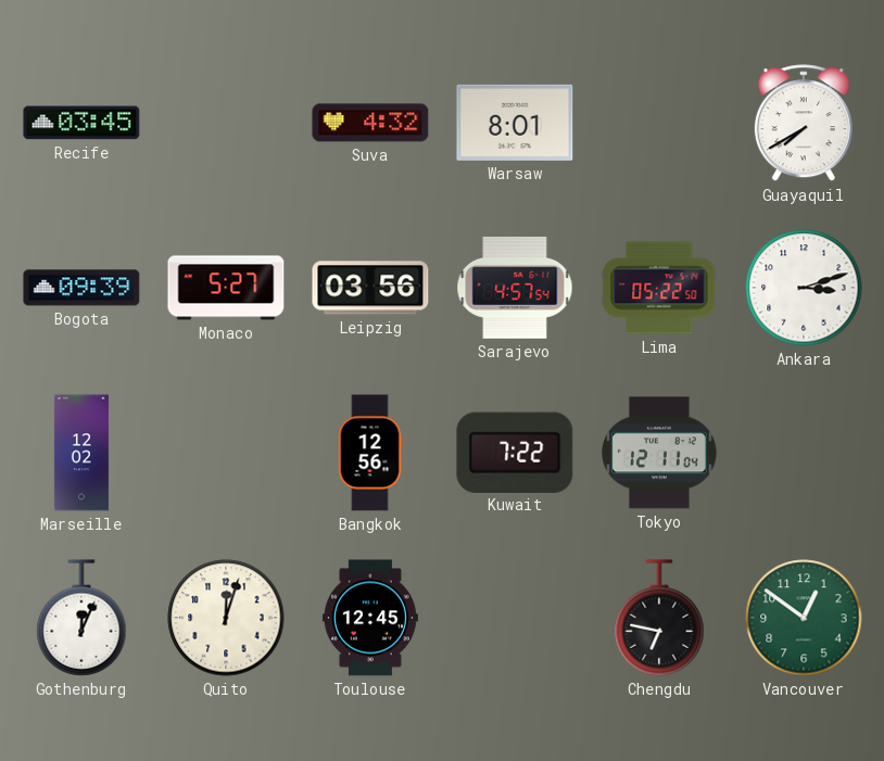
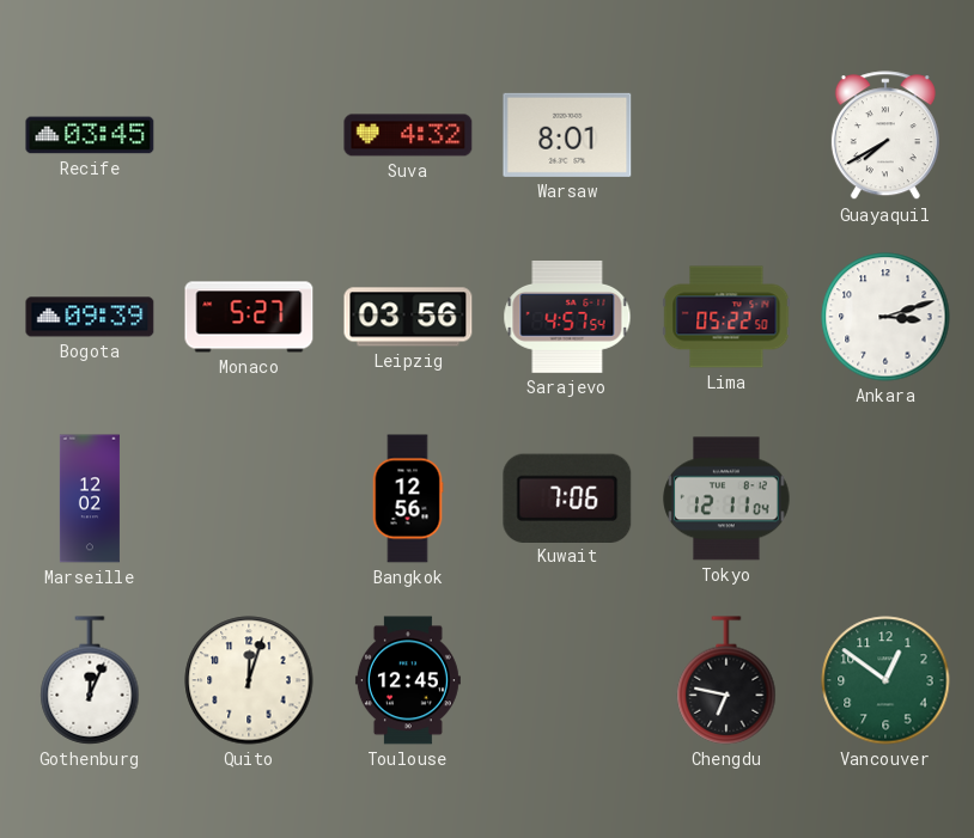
Kuwait: 7:22 -> 7:06
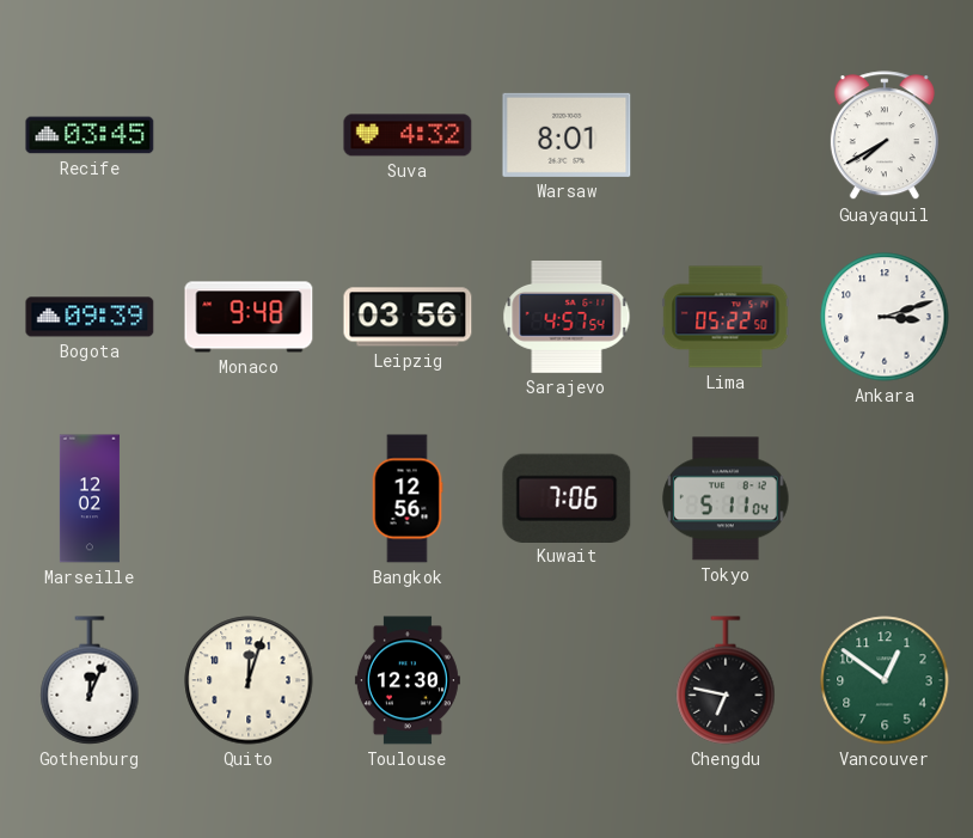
Monaco: 5:27 -> 9:48
Tokyo: 12:11 -> 5:11
Toulouse: 12:45 -> 12:30
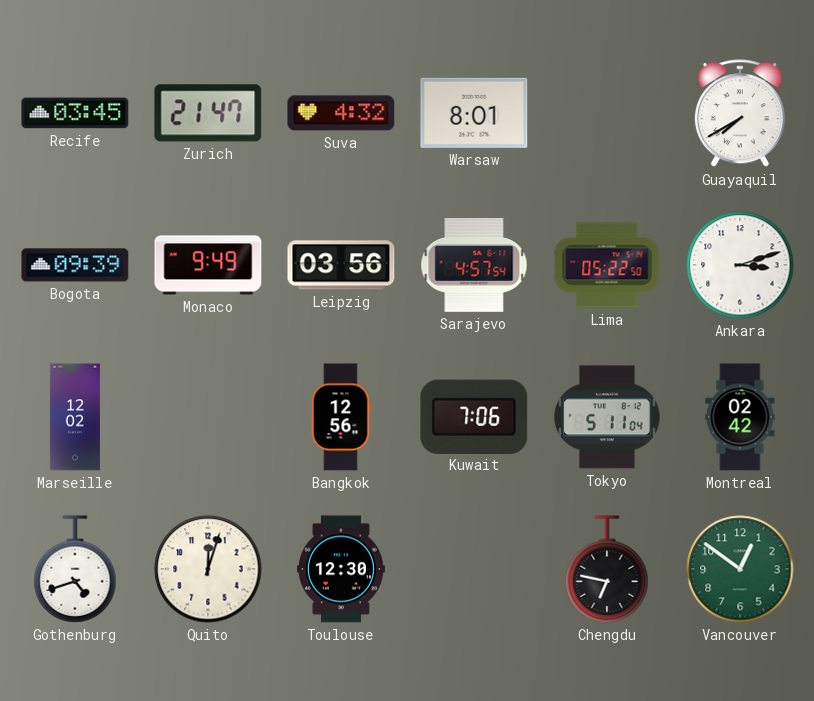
Zurich: none -> 21:47
Monaco: 9:48 -> 9:49
Montreal: none -> 02:42
Gothenburg: 12:04 -> 4:42
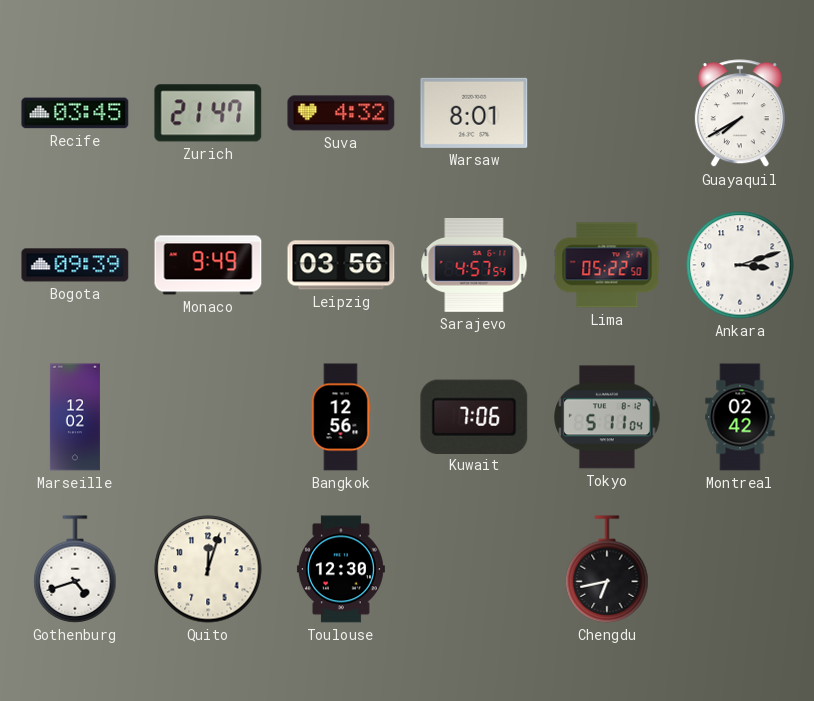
Chengdu: 6:47 -> 6:43
Vancouver: 12:51 -> none
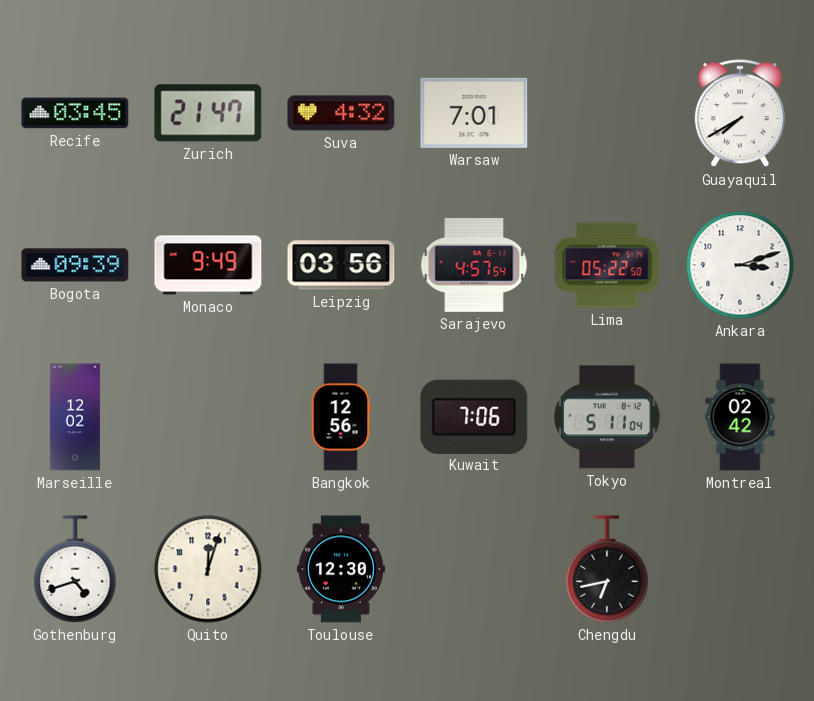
Warsaw: 8:01 -> 7:01
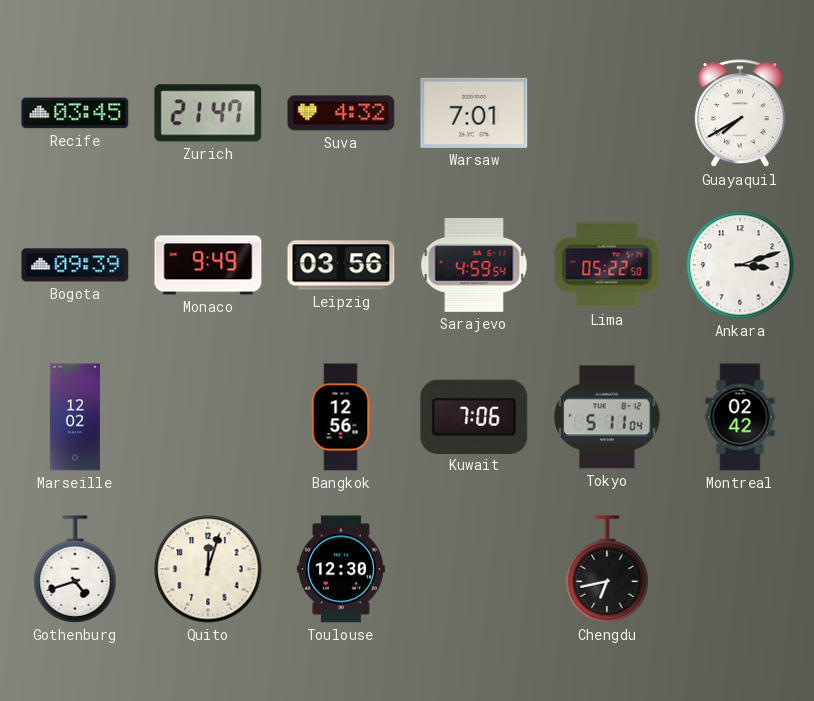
Sarajevo: 4:57 -> 4:59
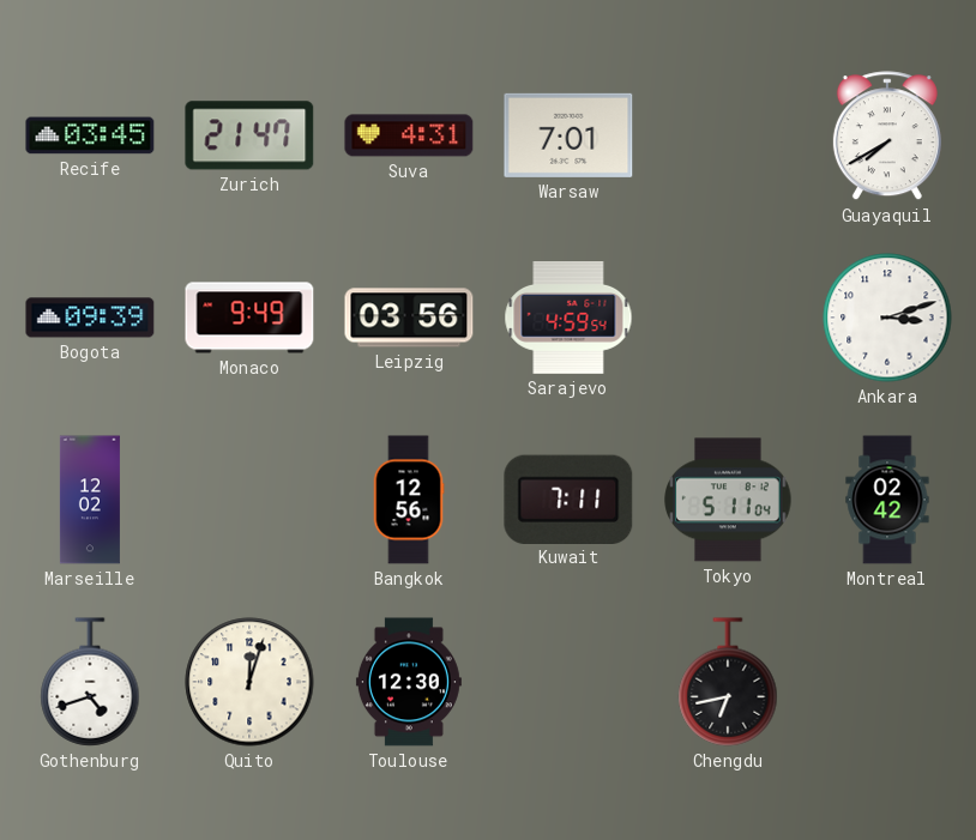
Suva: 4:32 -> 4:31
Lima: 05:22 -> none
Kuwait: 7:06 -> 7:11
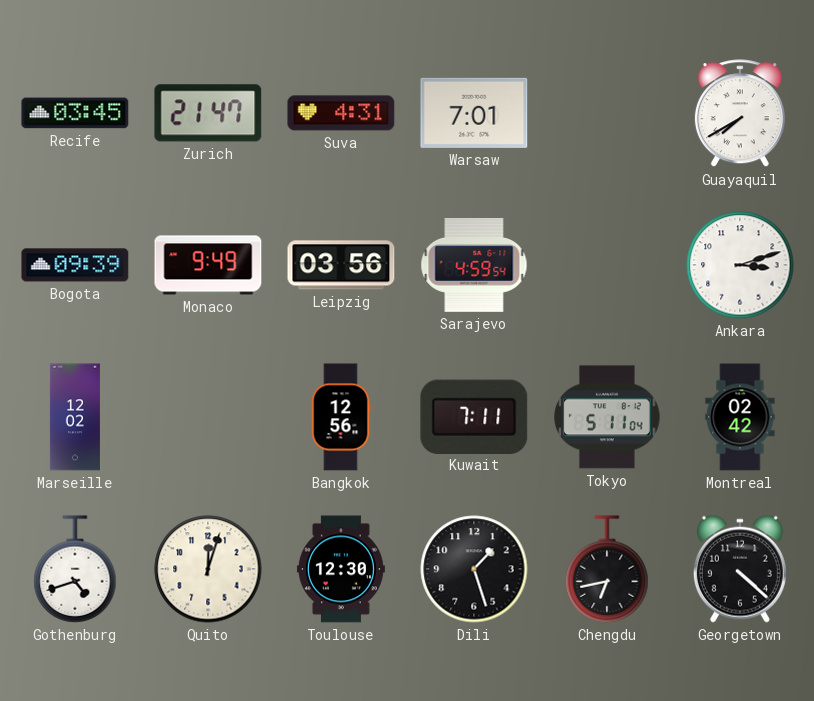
Dili: none -> 1:27
Georgetown: none -> 4:22
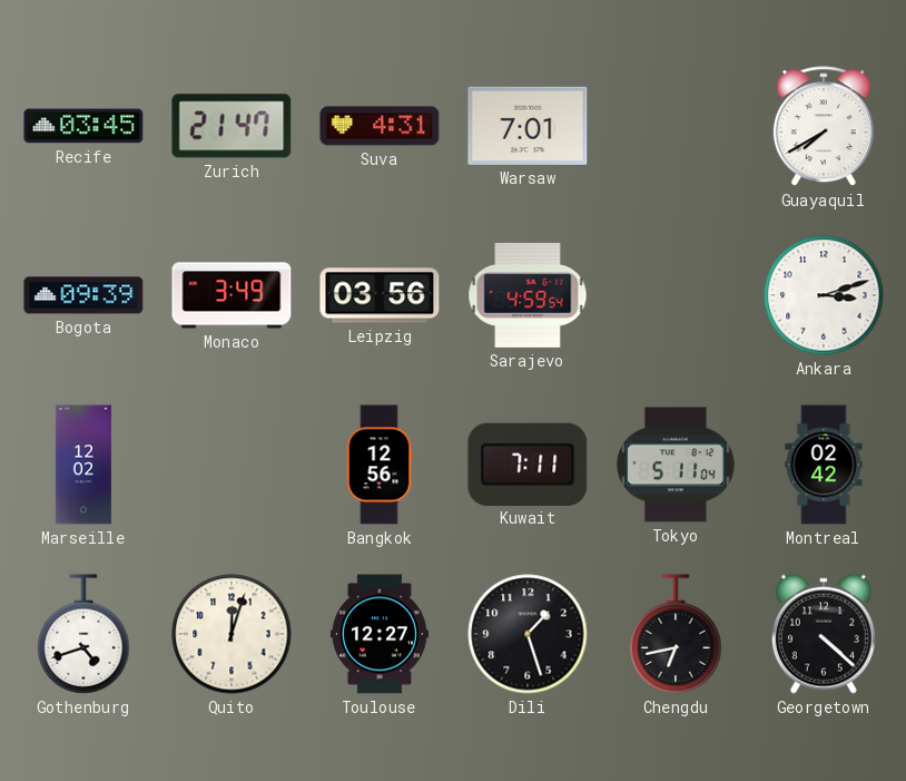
Monaco: 9:49 -> 3:49
Toulouse: 12:30 -> 12:27
